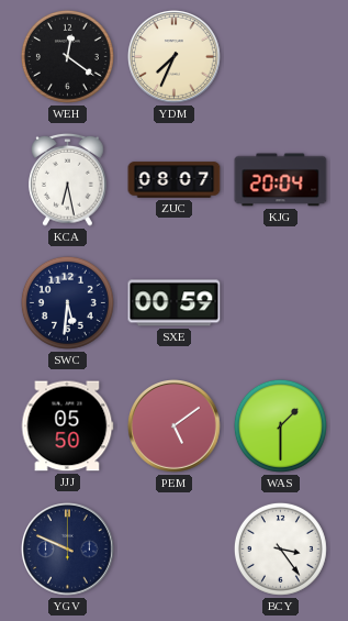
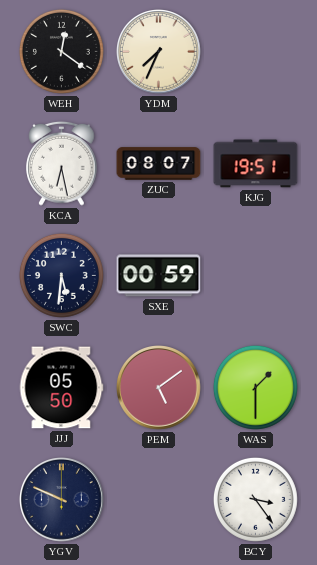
KJG: 20:04 -> 19:51
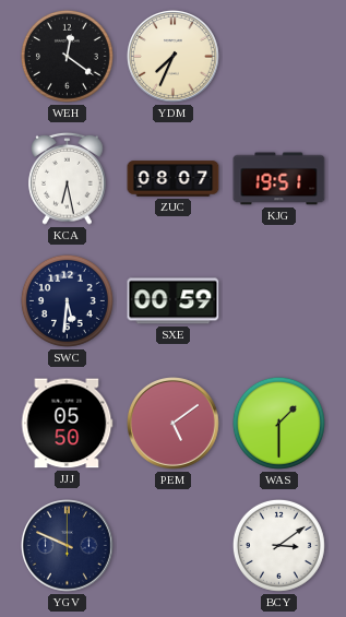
BCY: 3:24 -> 3:09
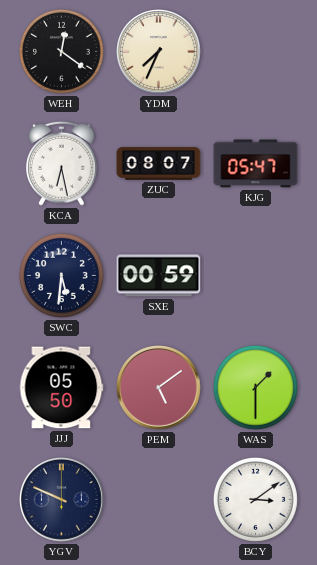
KJG: 19:51 -> 05:47
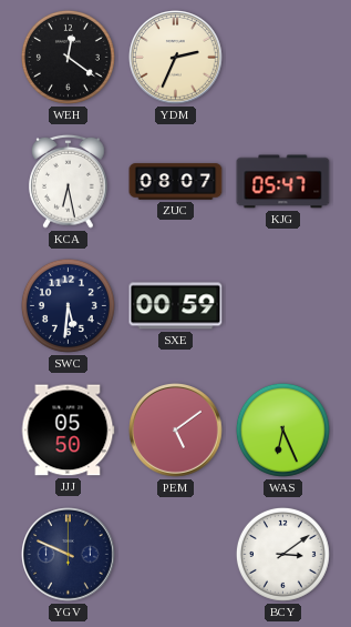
YDM: 7:34 -> 2:34
WAS: 1:30 -> 6:26
